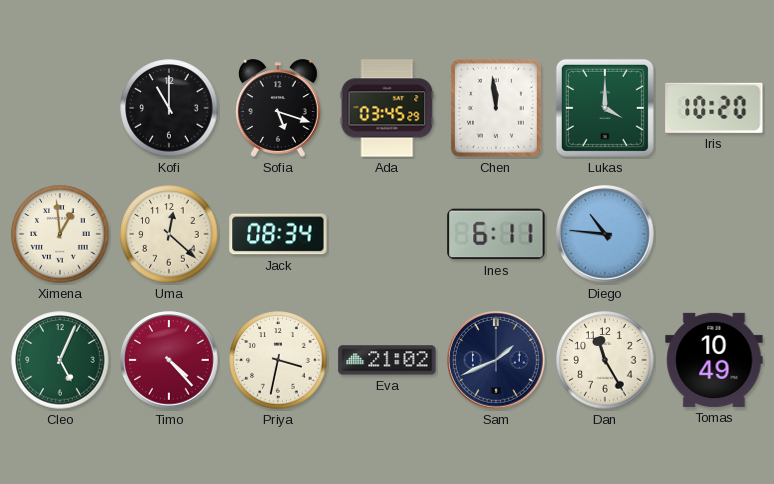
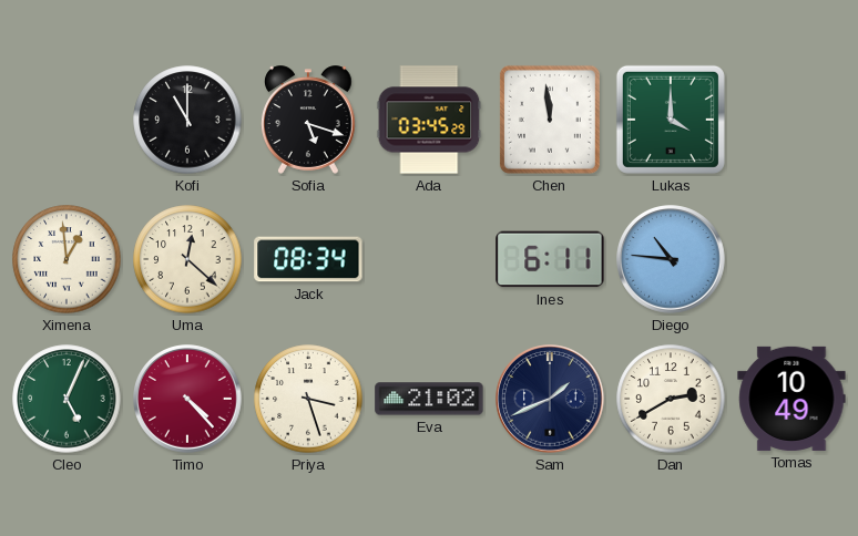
Iris: 10:20 -> none
Priya: 3:32 -> 3:27
Dan: 11:25 -> 2:40
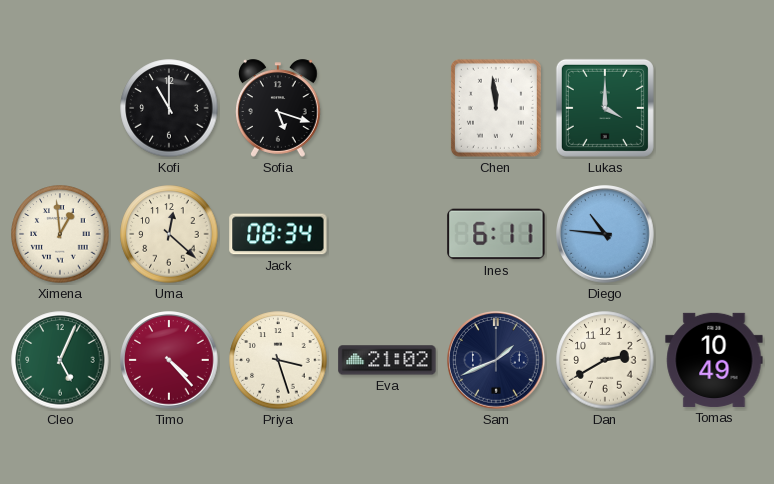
Ada: 03:45 -> none
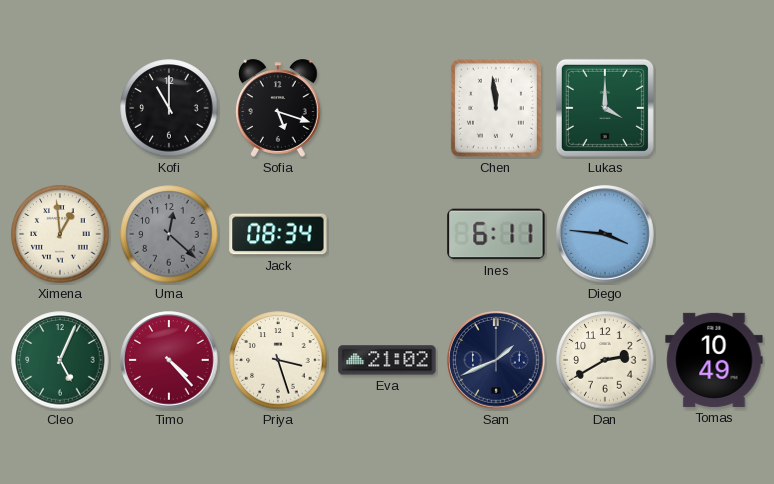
Uma dial: cream -> grey
Diego: 10:46 -> 3:46
